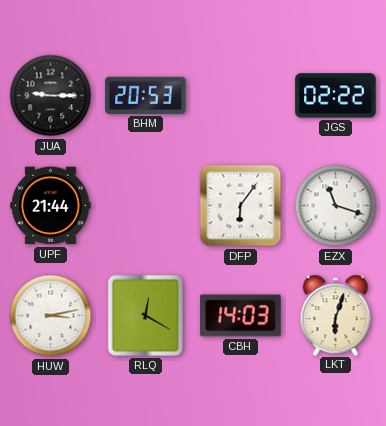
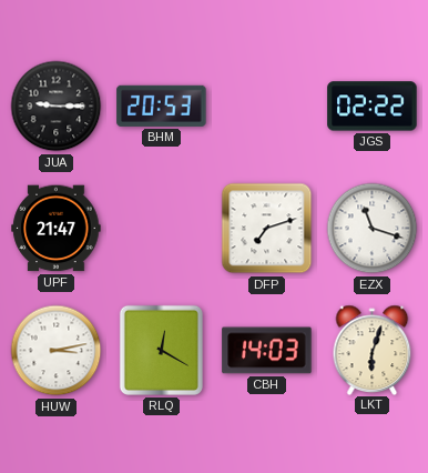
UPF: 21:44 -> 21:47
DFP: 6:06 -> 7:12
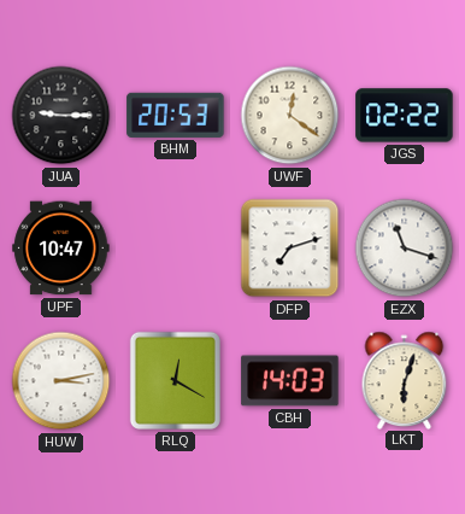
UWF: none -> 12:21
UPF: 21:47 -> 10:47
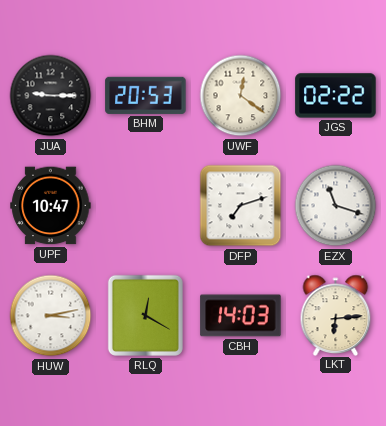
LKT: 6:03 -> 6:14
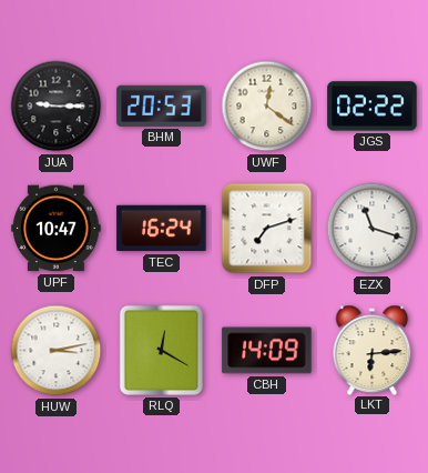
TEC: none -> 16:24
CBH: 14:03 -> 14:09
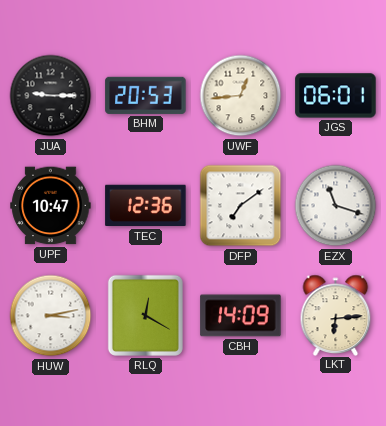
UWF: 12:21 -> 12:44
JGS: 02:22 -> 06:01
TEC: 16:24 -> 12:36
DFP: 7:12 -> 7:09
